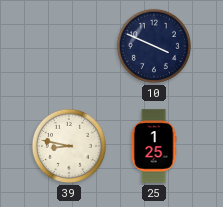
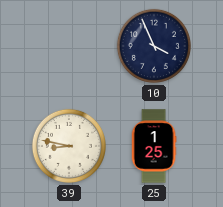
10: 3:49 -> 3:56
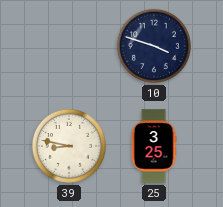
10: 3:56 -> 3:48
25: 1:25 -> 3:25
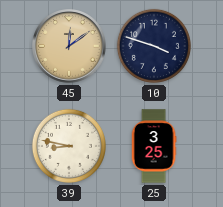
45: none -> 12:09
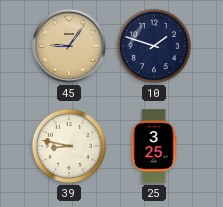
45: 12:09 -> 9:06
10: 3:48 -> 1:48
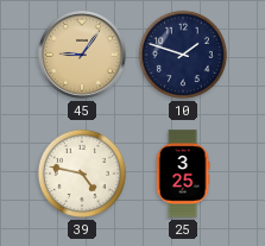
39: 8:47 -> 4:47
